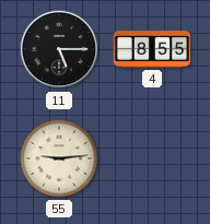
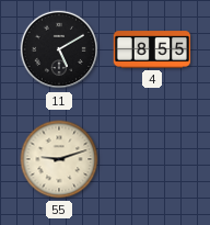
11: 5:15 -> 5:10
55: 9:14 -> 9:12
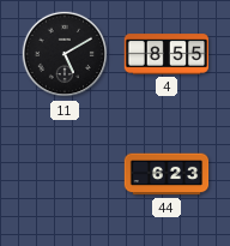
55: 9:12 -> none
44: none -> 6:23
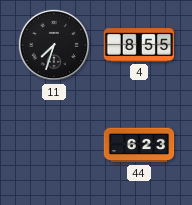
11: 5:10 -> 7:33
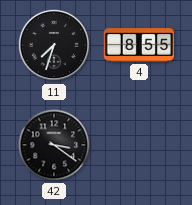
42: none -> 3:21
44: 6:23 -> none
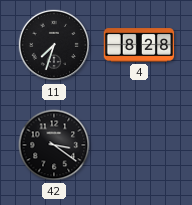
4: 8:55 -> 8:28
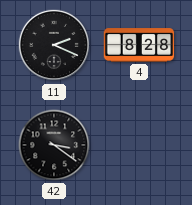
11: 7:33 -> 2:19
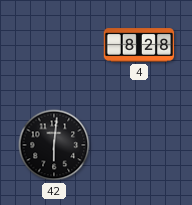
11: 2:19 -> none
42: 3:21 -> 6:01
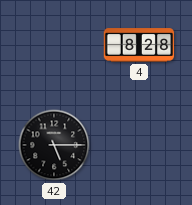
42: 6:01 -> 5:15
